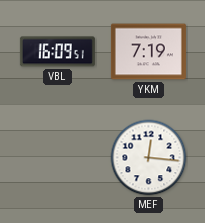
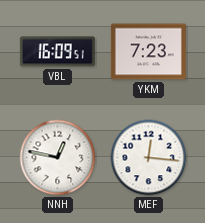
YKM: 7:19 -> 7:23
NNH: none -> 12:47
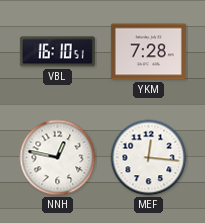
VBL: 16:09 -> 16:10
YKM: 7:23 -> 7:28
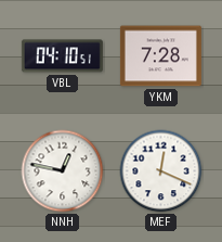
VBL: 16:10 -> 04:10
MEF: 12:16 -> 12:19
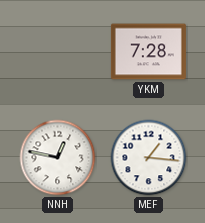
VBL: 04:10 -> none
MEF: 12:19 -> 1:16
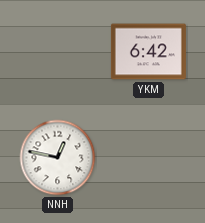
YKM: 7:28 -> 6:42
MEF: 1:16 -> none
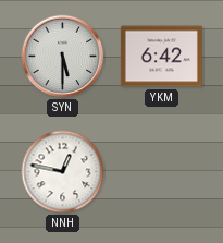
SYN: none -> 5:30
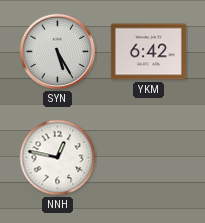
SYN: 5:30 -> 5:25
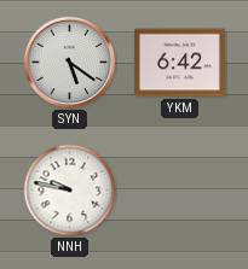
SYN: 5:25 -> 5:21
NNH: 12:47 -> 9:47
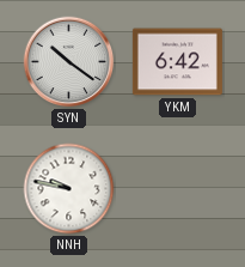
SYN: 5:21 -> 10:21
